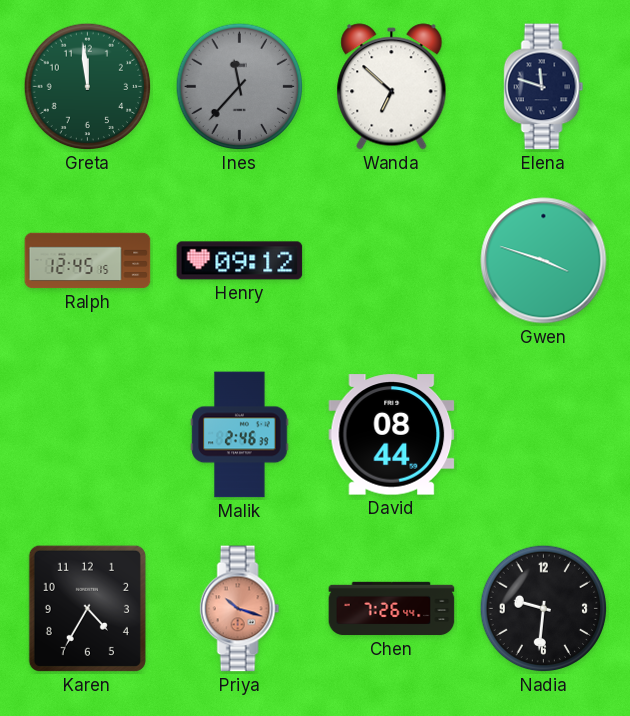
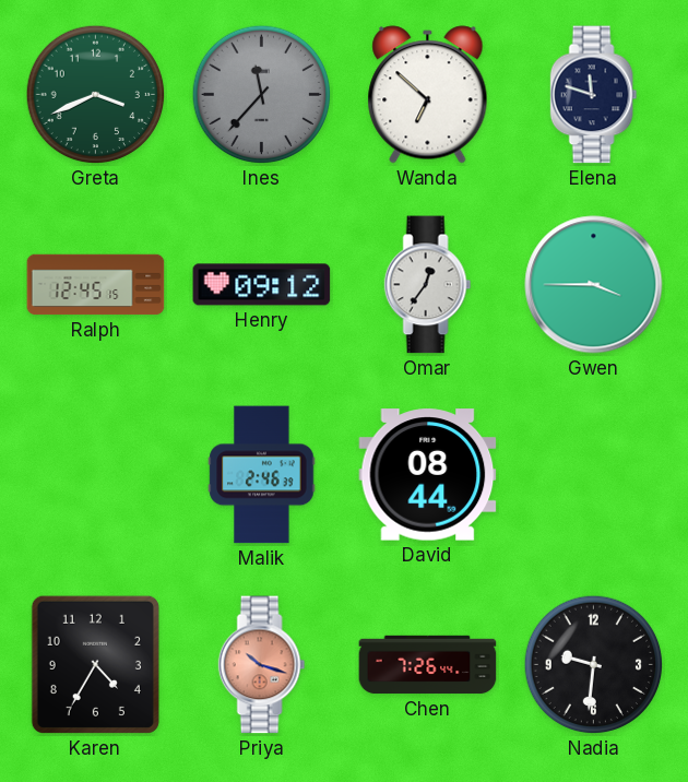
Greta: 11:59 -> 3:41
Omar: none -> 12:36
Gwen: 3:48 -> 3:45
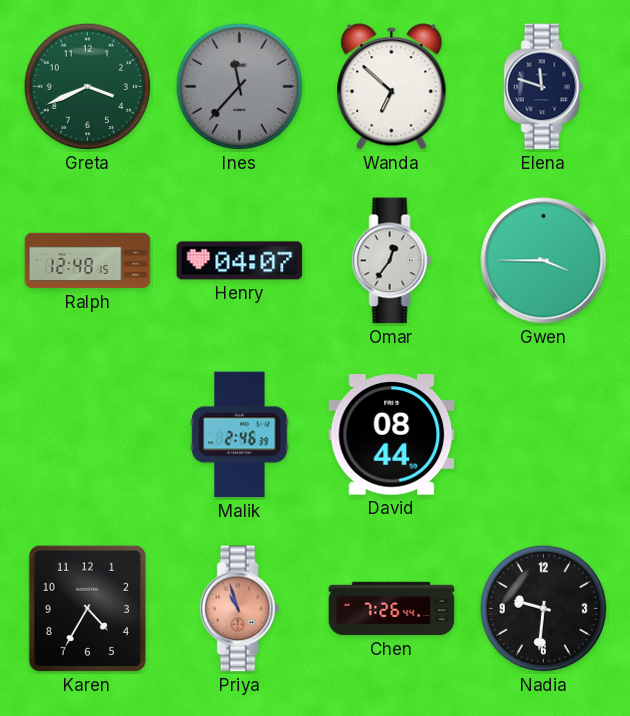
Ralph: 12:45 -> 12:48
Henry: 09:12 -> 04:07
Priya: 10:18 -> 10:57
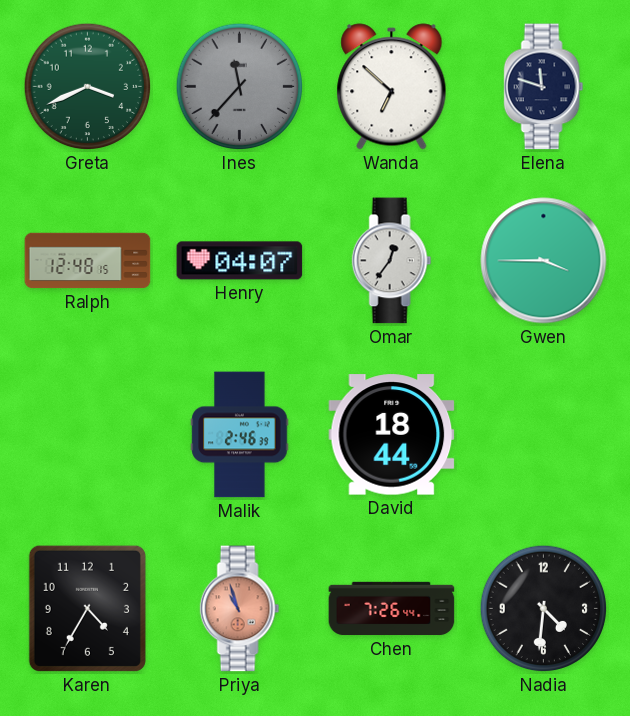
David: 08:44 -> 18:44
Nadia: 9:31 -> 4:31
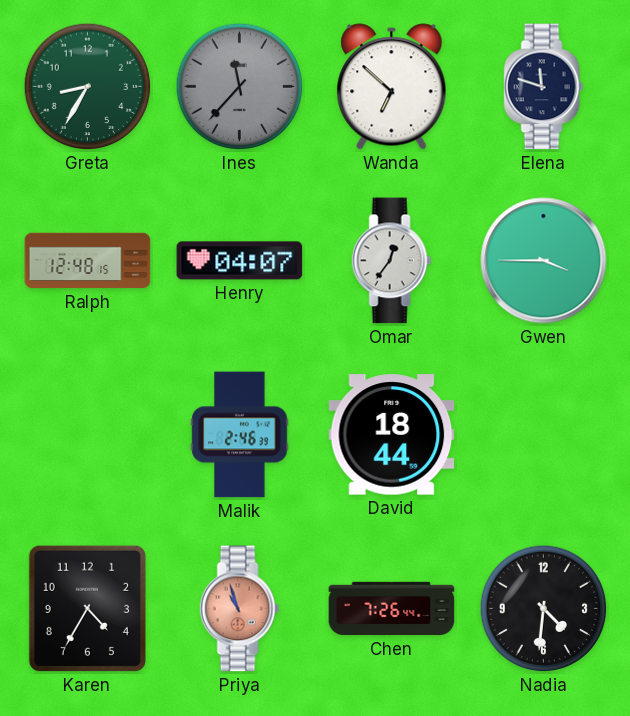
Greta: 3:41 -> 8:35
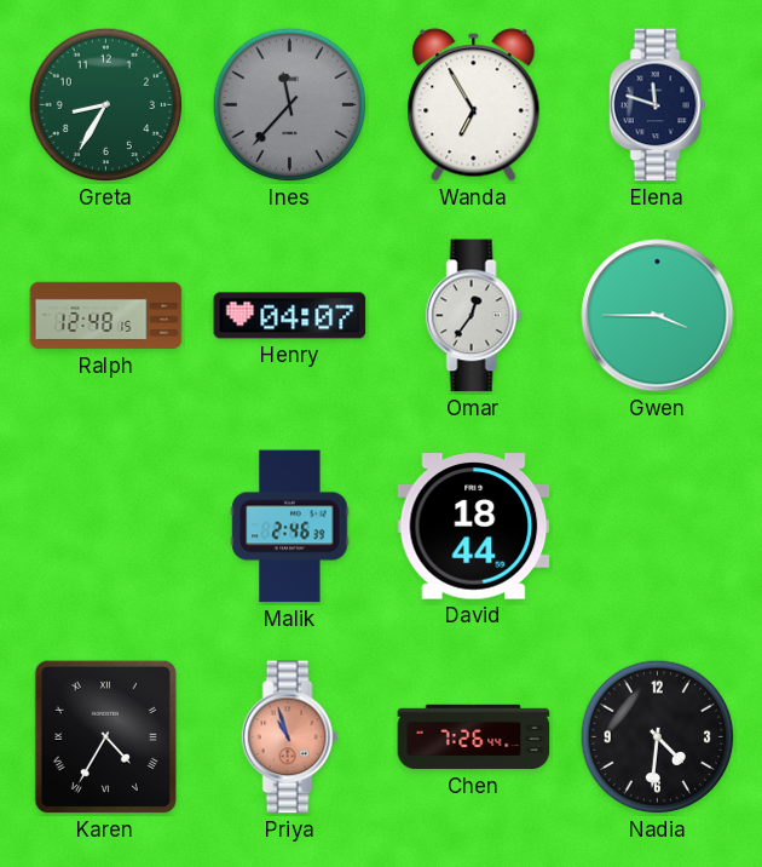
Wanda: 6:52 -> 6:55
Karen numerals: Arabic -> Roman
